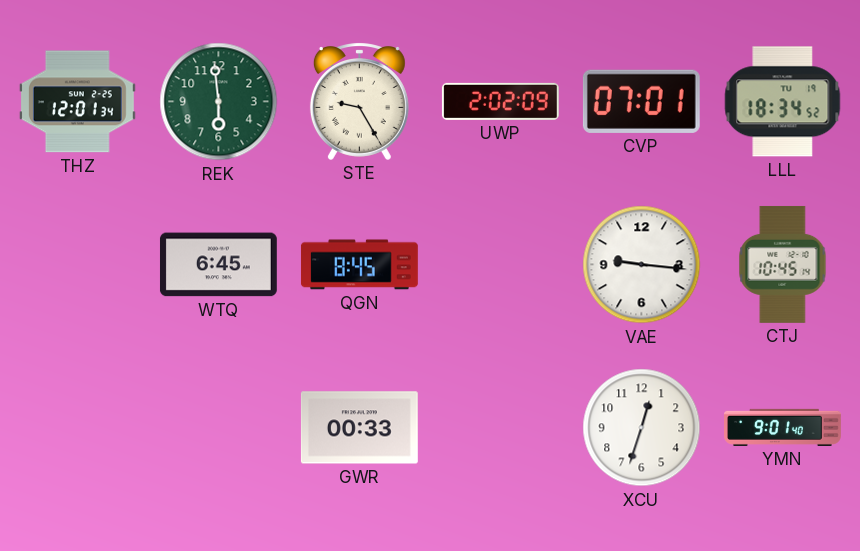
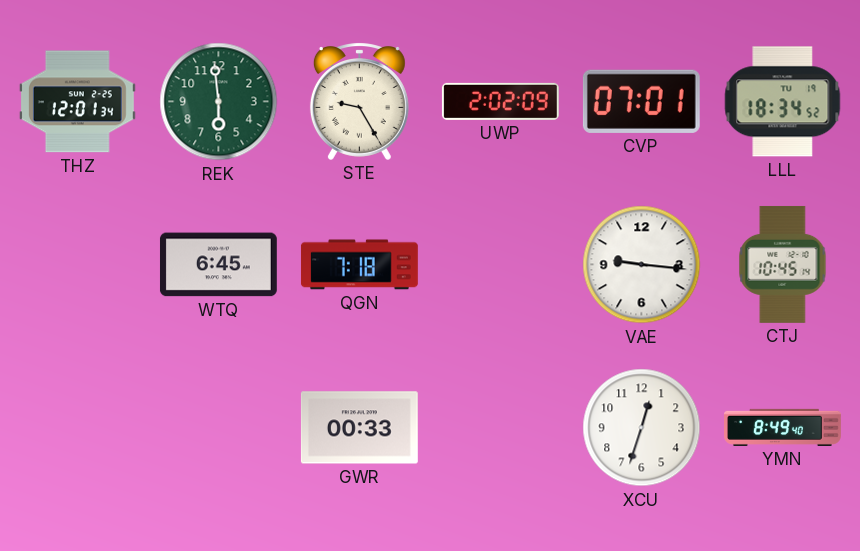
QGN: 8:45 -> 7:18
YMN: 9:01 -> 8:49
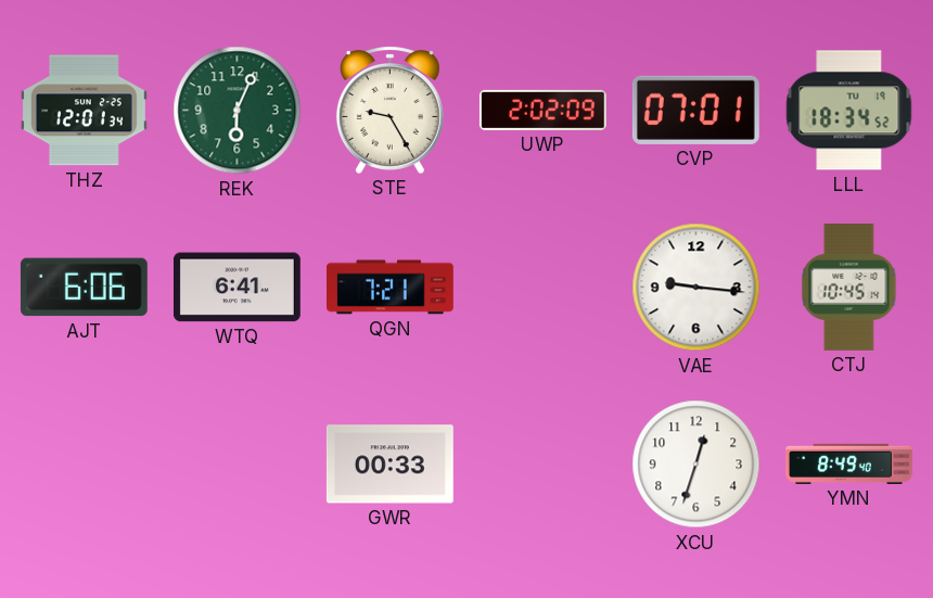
REK: 5:59 -> 6:04
AJT: none -> 6:06
WTQ: 6:45 -> 6:41
QGN: 7:18 -> 7:21
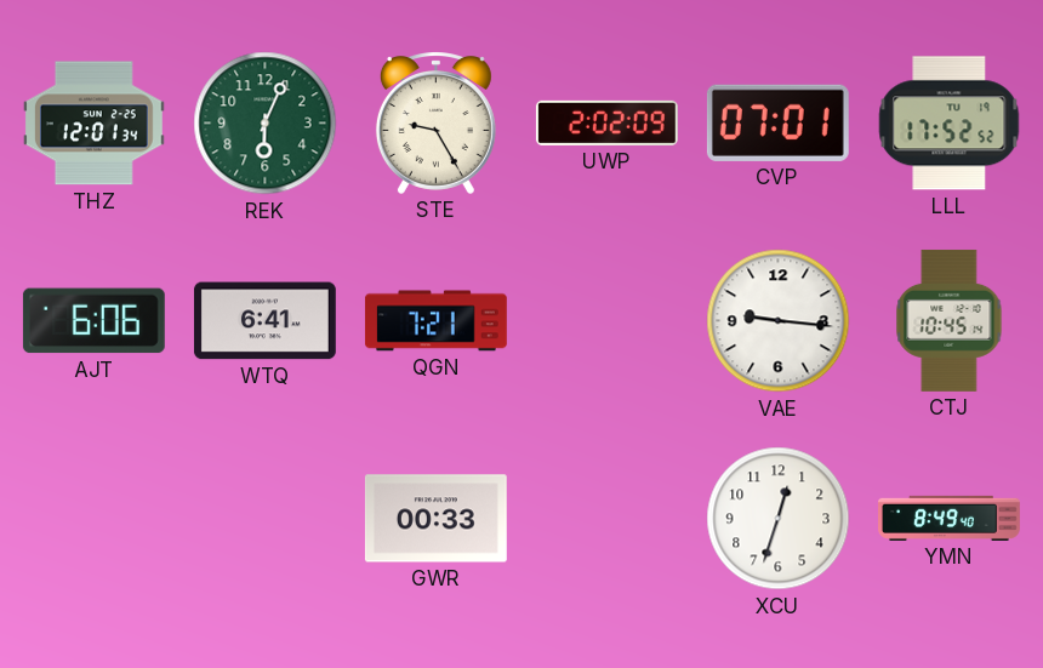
LLL: 18:34 -> 17:52
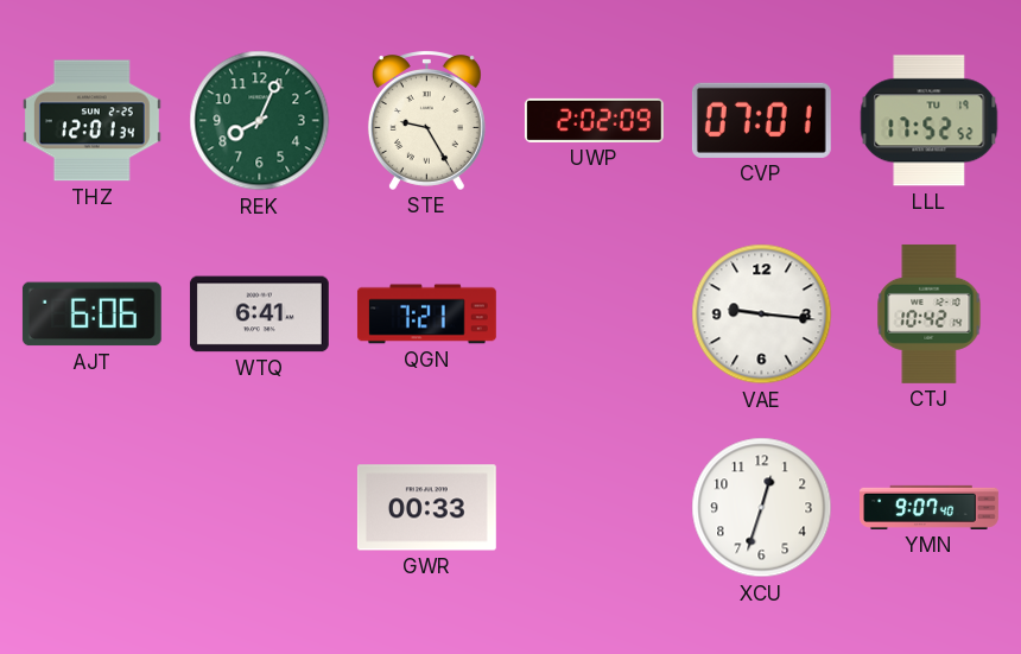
REK: 6:04 -> 8:04
CTJ: 10:45 -> 10:42
YMN: 8:49 -> 9:07
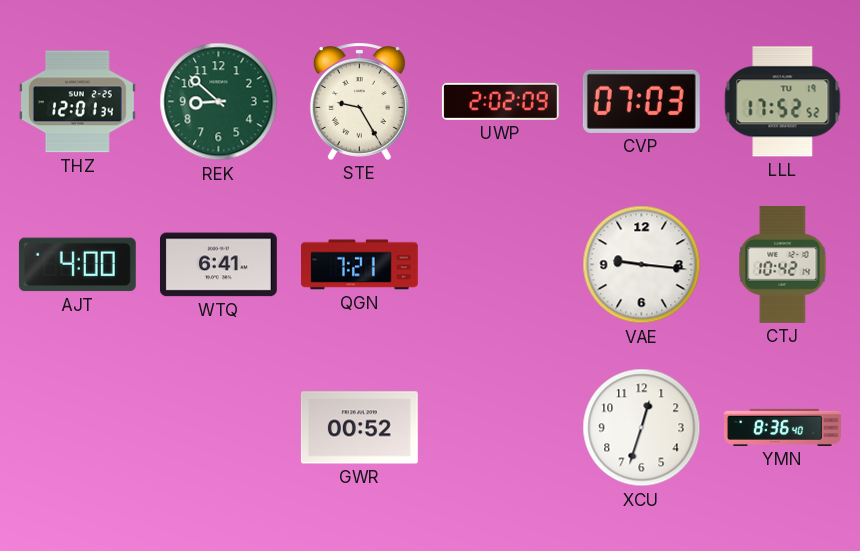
REK: 8:04 -> 8:52
CVP: 07:01 -> 07:03
AJT: 6:06 -> 4:00
GWR: 00:33 -> 00:52
YMN: 9:07 -> 8:36
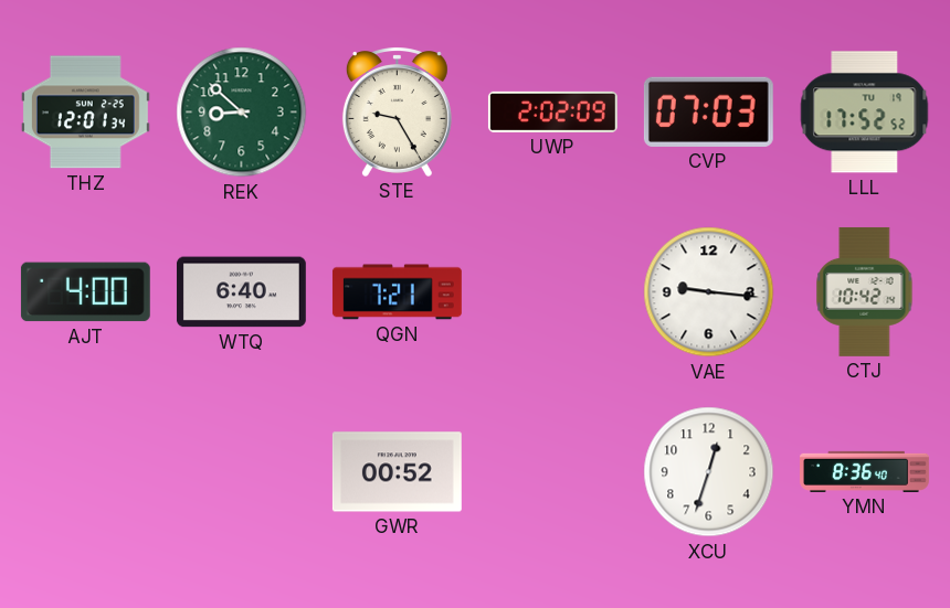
WTQ: 6:41 -> 6:40
